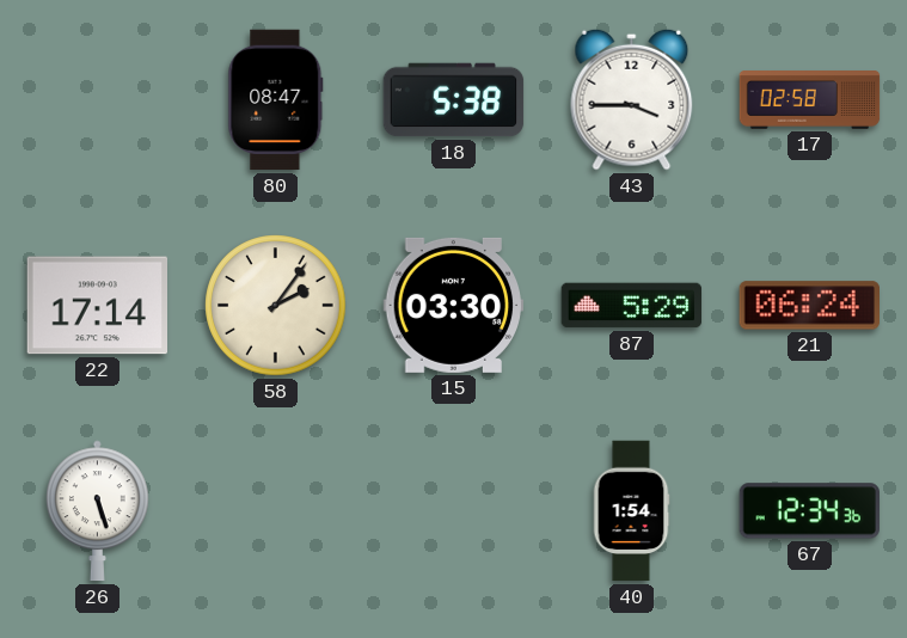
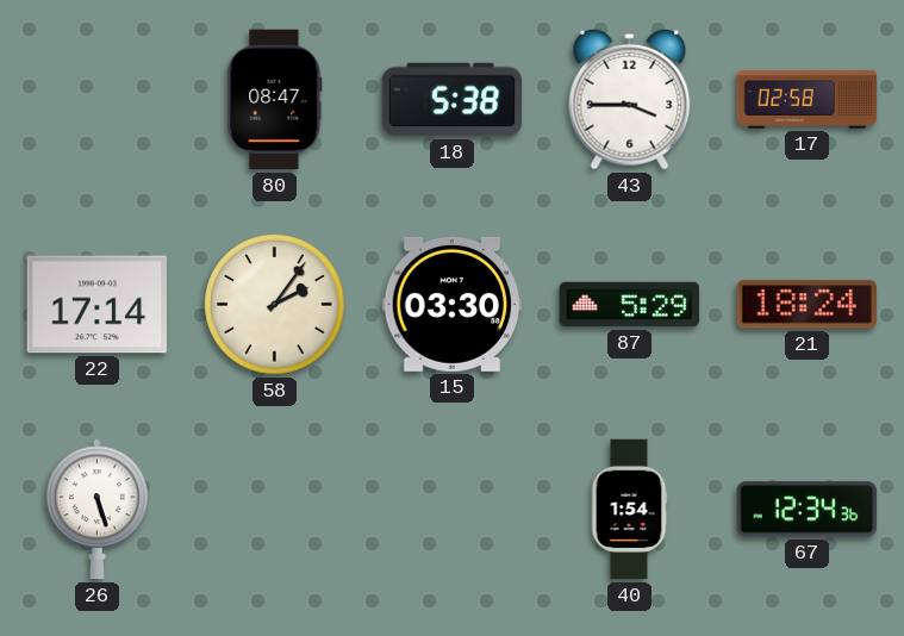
21: 06:24 -> 18:24
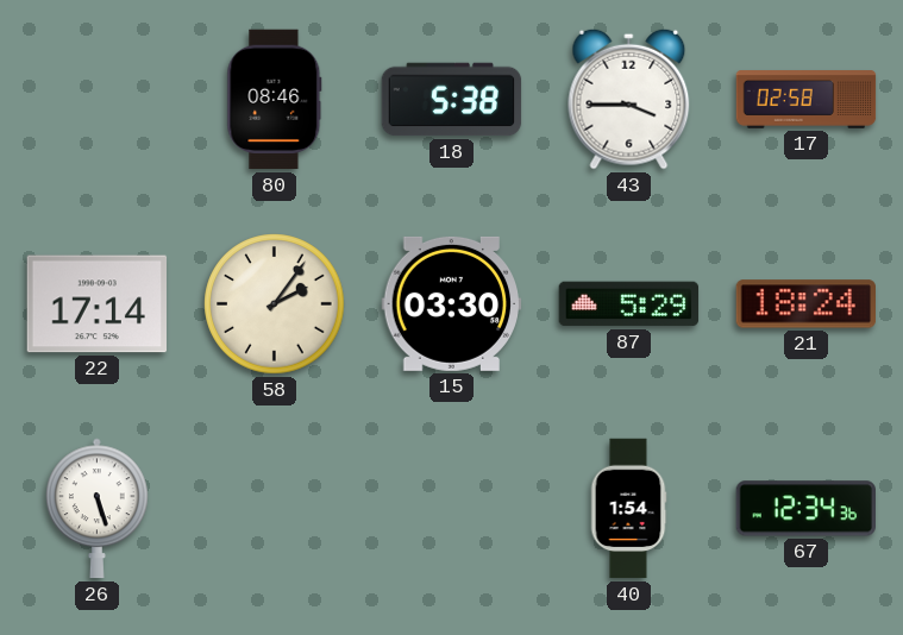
80: 08:47 -> 08:46
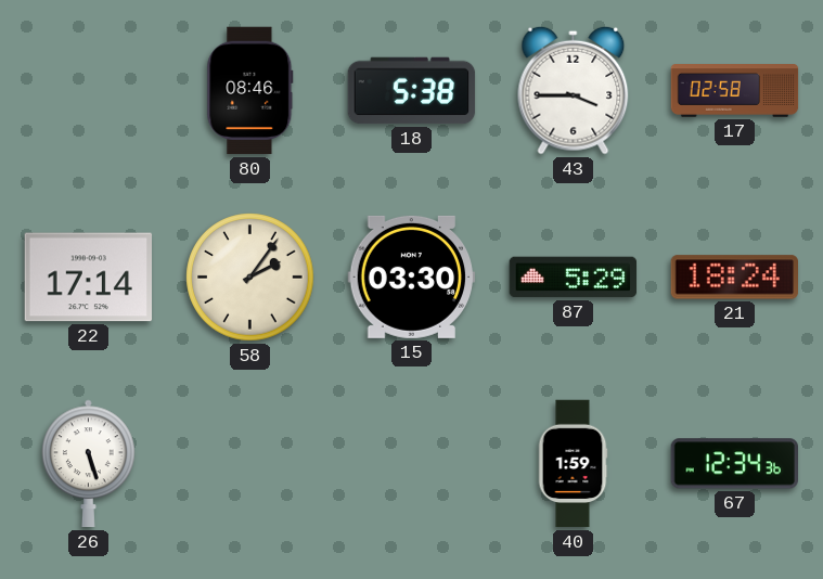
40: 1:54 -> 1:59
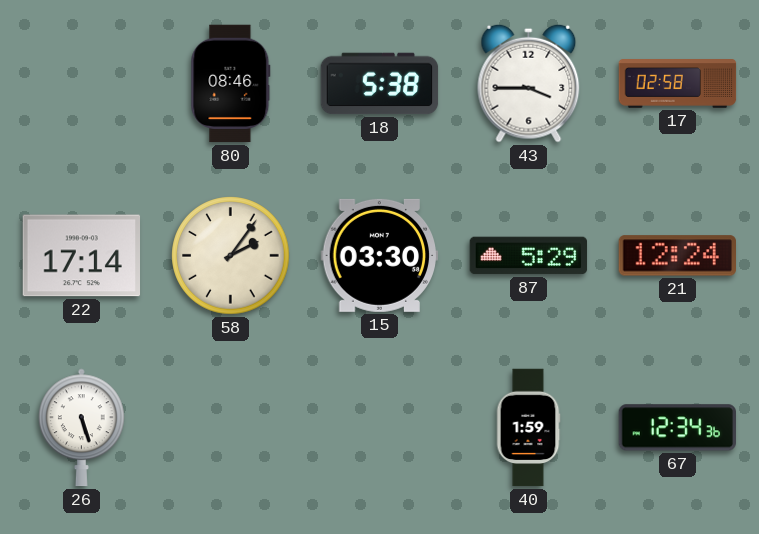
21: 18:24 -> 12:24
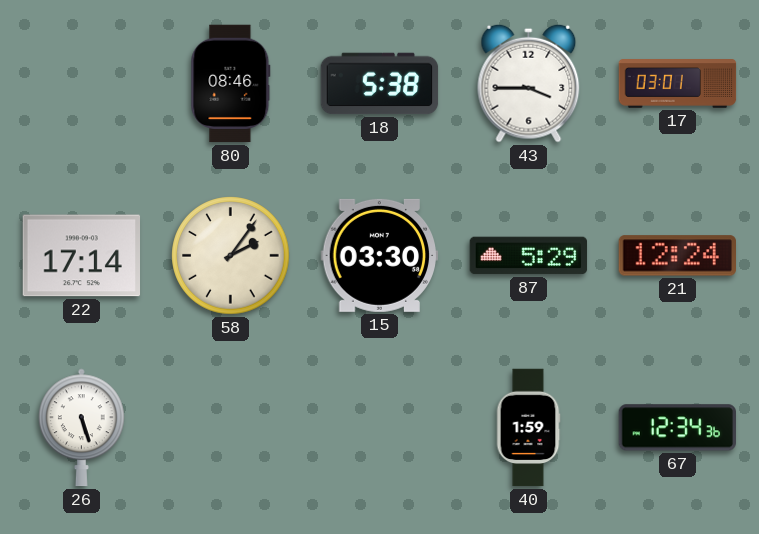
17: 02:58 -> 03:01
